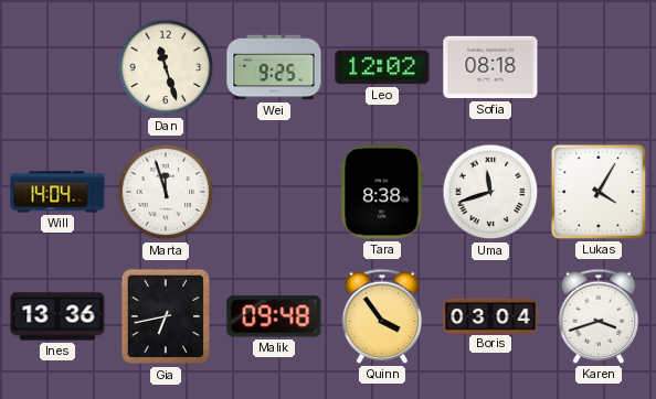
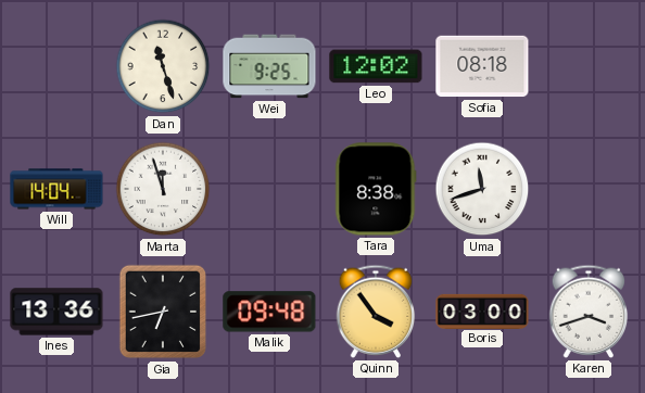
Lukas: 4:05 -> none
Boris: 03:04 -> 03:00
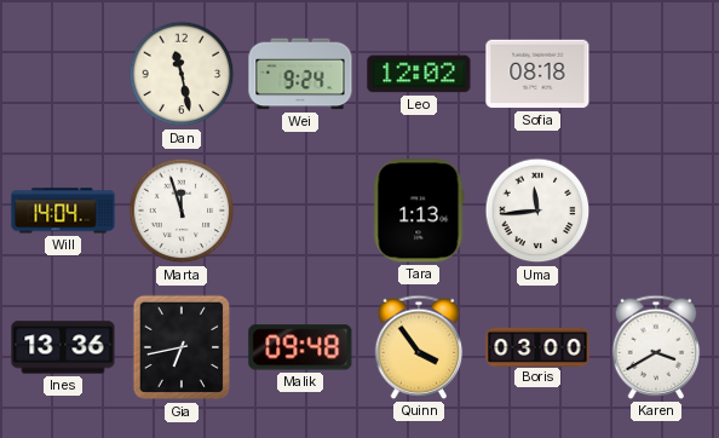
Dan: 11:27 -> 11:28
Wei: 9:25 -> 9:24
Tara: 8:38 -> 1:13
Uma: 11:42 -> 11:44
Karen: 3:42 -> 3:40
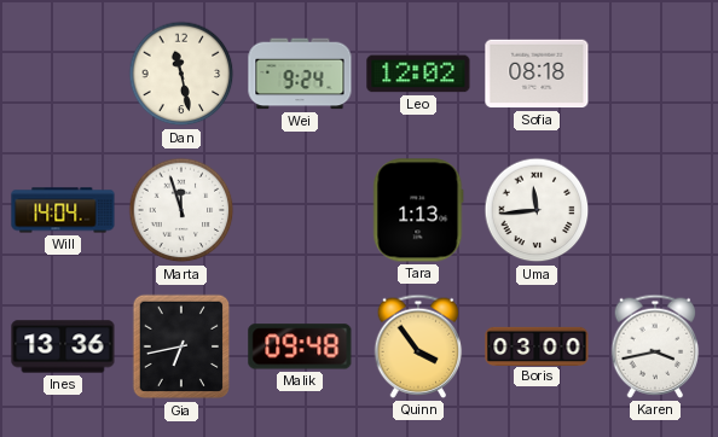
Karen: 3:40 -> 3:43
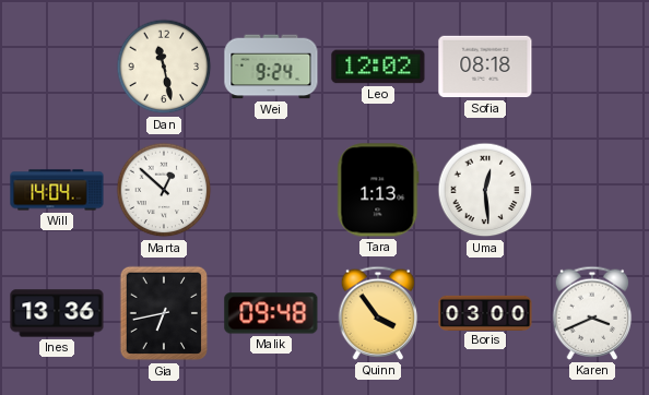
Marta: 11:57 -> 12:52
Uma: 11:44 -> 12:29
Karen: 3:43 -> 3:41
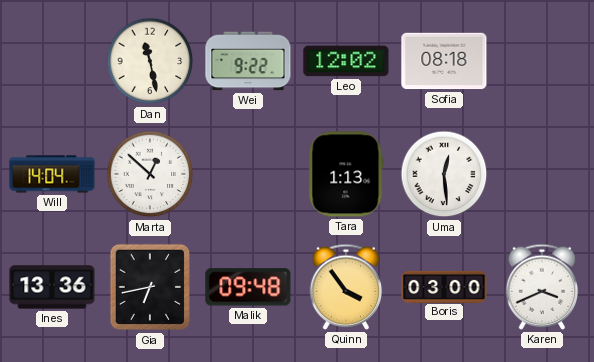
Wei: 9:24 -> 9:22
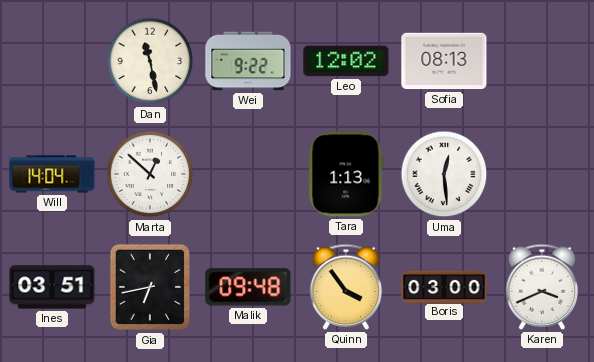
Sofia: 08:18 -> 08:13
Ines: 13:36 -> 03:51
